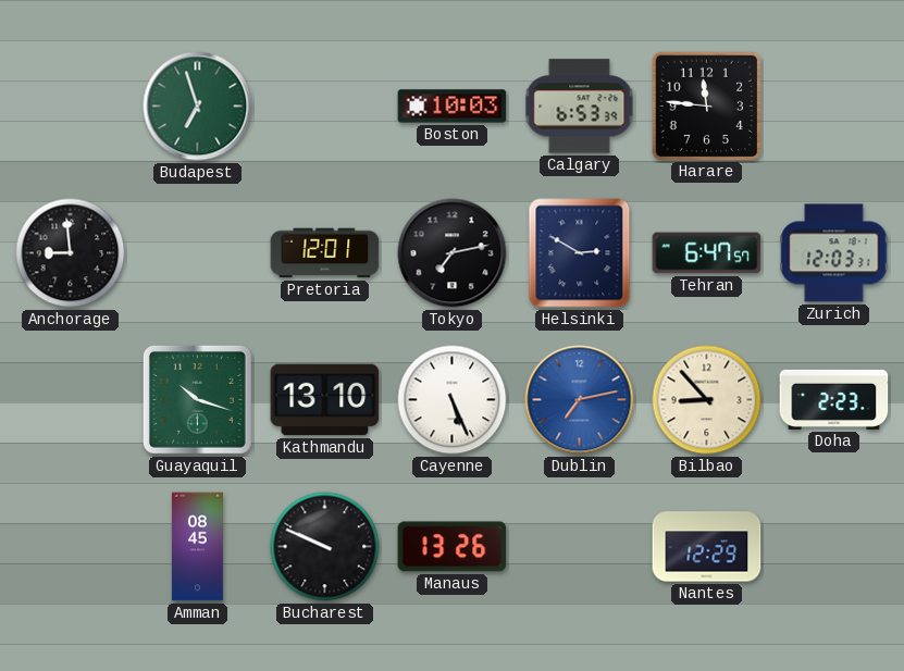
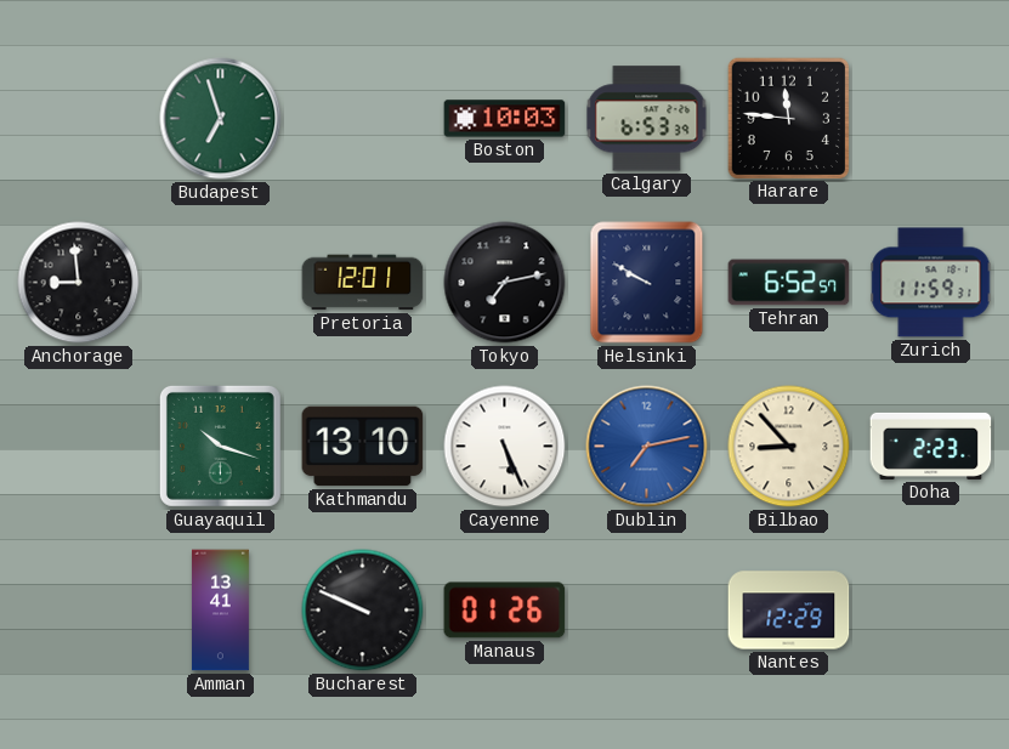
Helsinki: 2:50 -> 9:50
Tehran: 6:47 -> 6:52
Zurich: 12:03 -> 11:59
Amman: 08:45 -> 13:41
Manaus: 13:26 -> 01:26
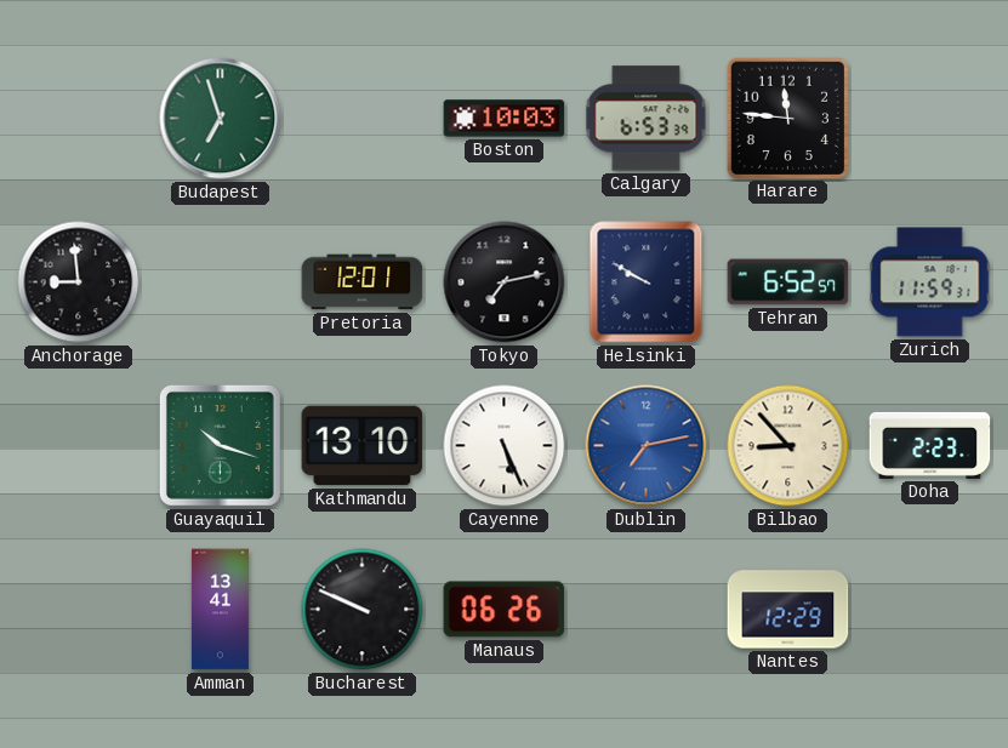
Manaus: 01:26 -> 06:26
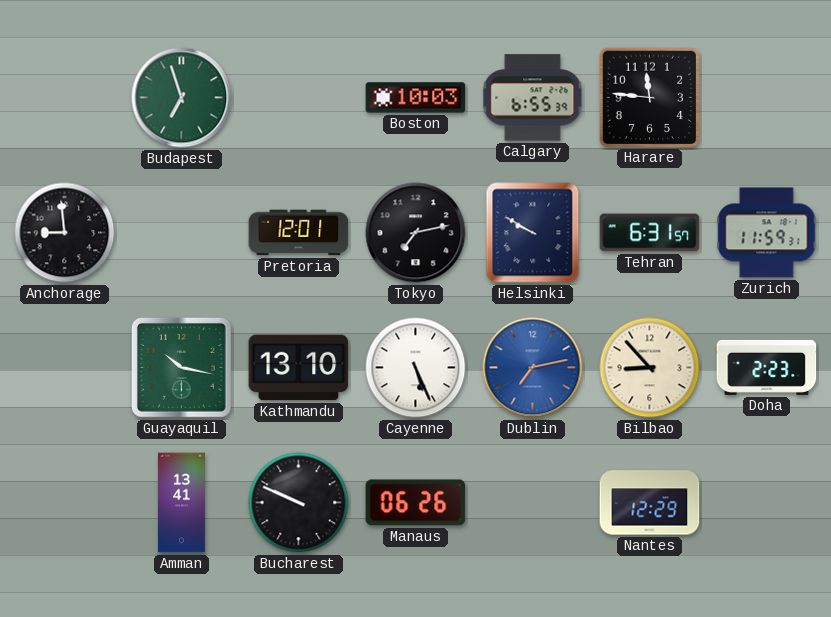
Calgary: 6:53 -> 6:55
Tehran: 6:52 -> 6:31
Guayaquil: 10:18 -> 10:17
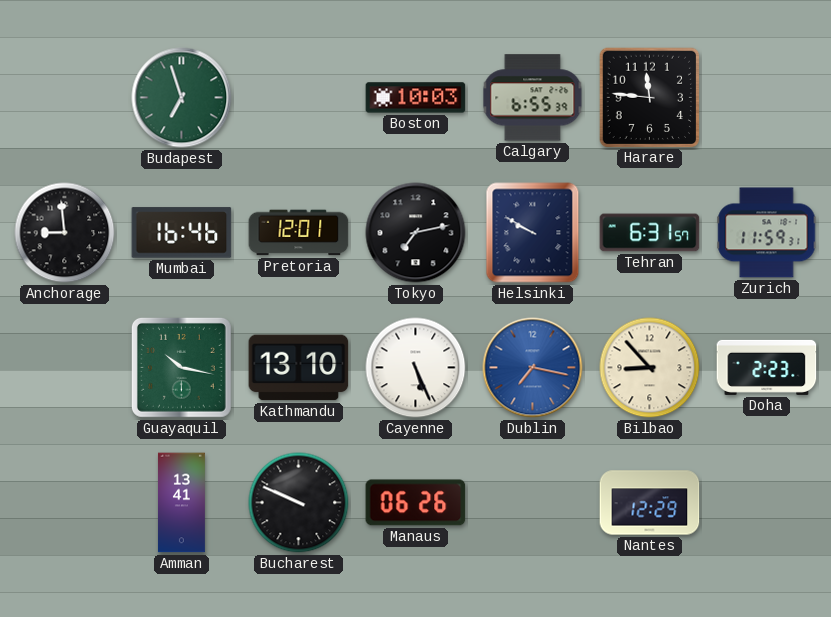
Mumbai: none -> 16:46
Dublin: 7:13 -> 7:17
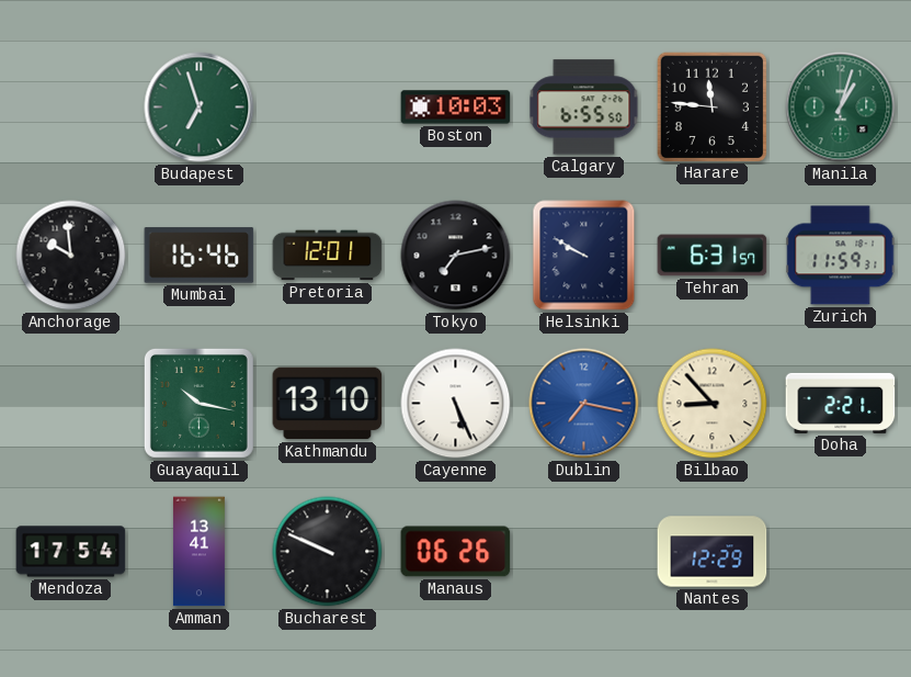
Calgary: 6:55:39 -> 6:55:50
Manila: none -> 1:03
Anchorage: 8:59 -> 9:59
Doha: 2:23 -> 2:21
Mendoza: none -> 17:54
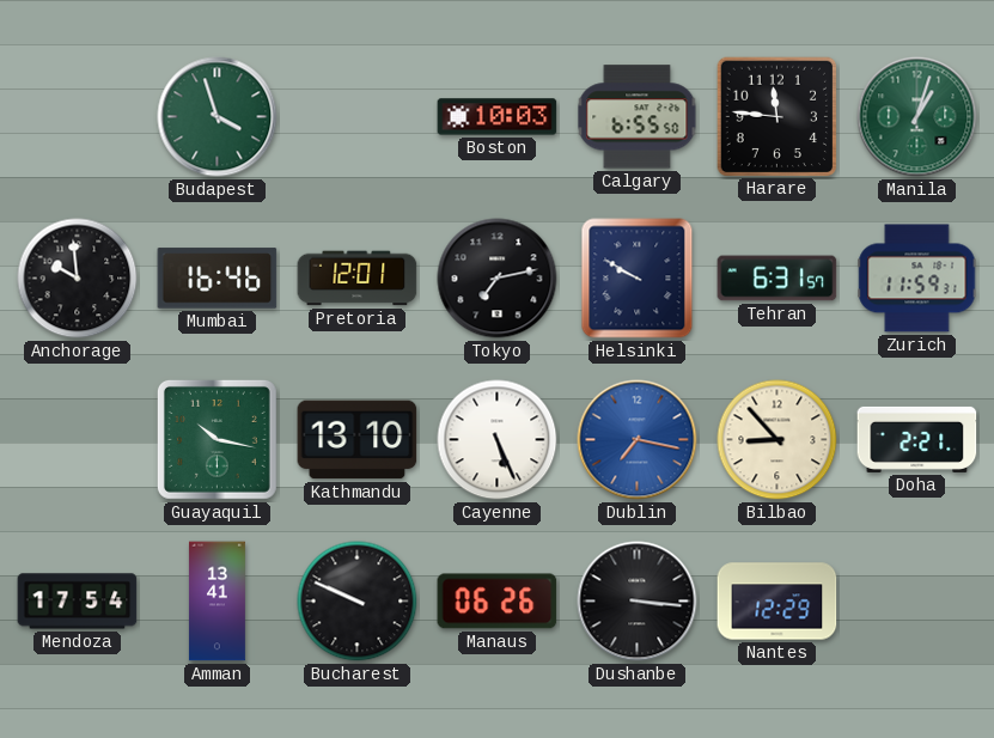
Budapest: 6:57 -> 3:57
Dushanbe: none -> 3:16
